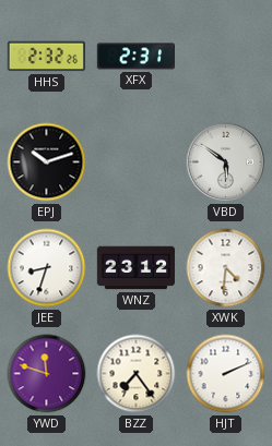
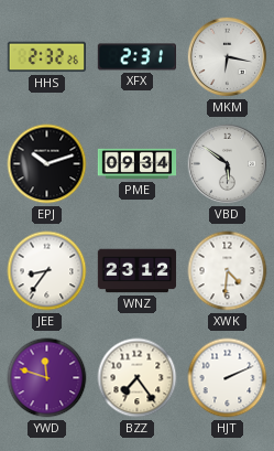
MKM: none -> 6:17
PME: none -> 09:34
JEE: 8:33 -> 8:36
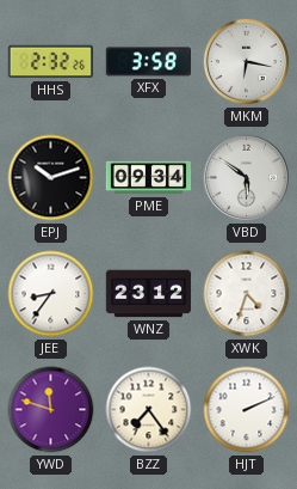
XFX: 2:31 -> 3:58
XWK: 4:31 -> 4:33
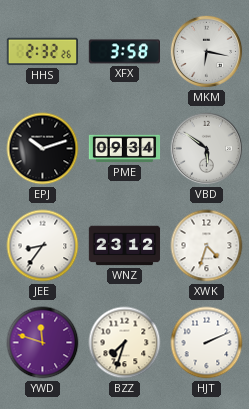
BZZ: 7:24 -> 7:33
